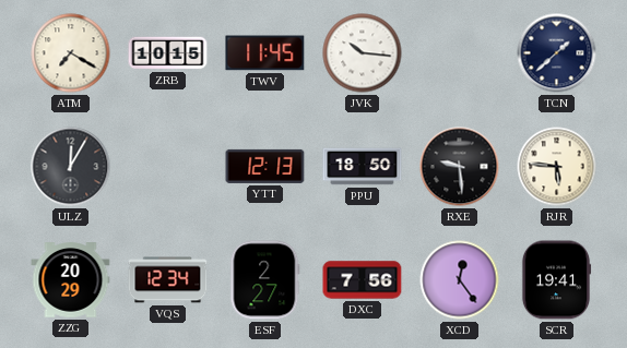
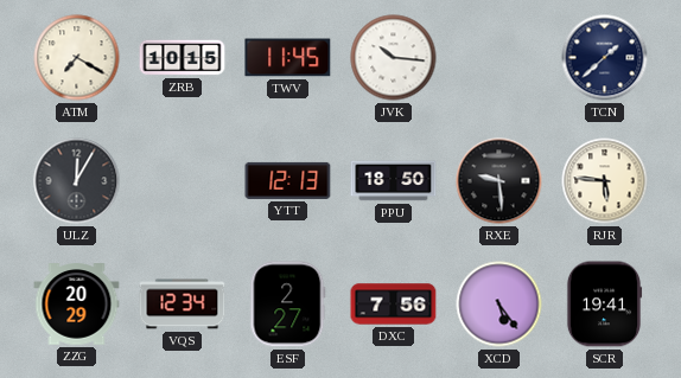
XCD: 12:24 -> 5:24
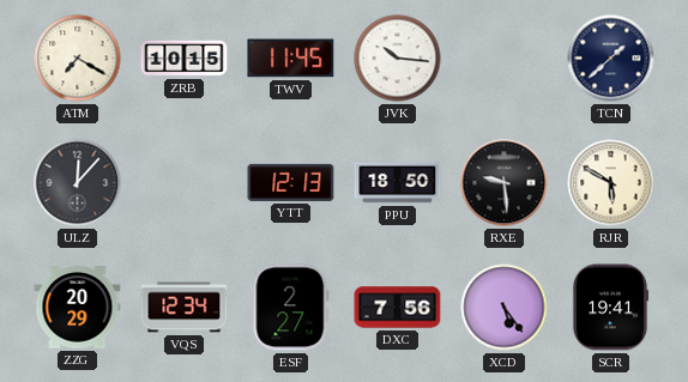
ULZ: 12:05 -> 12:07
RJR: 5:46 -> 5:50
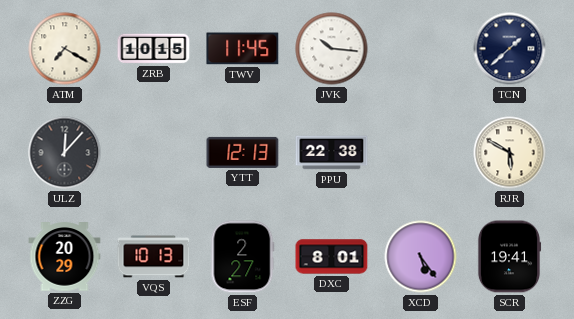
PPU: 18:50 -> 22:38
RXE: 9:29 -> none
VQS: 12:34 -> 10:13
DXC: 7:56 -> 8:01
